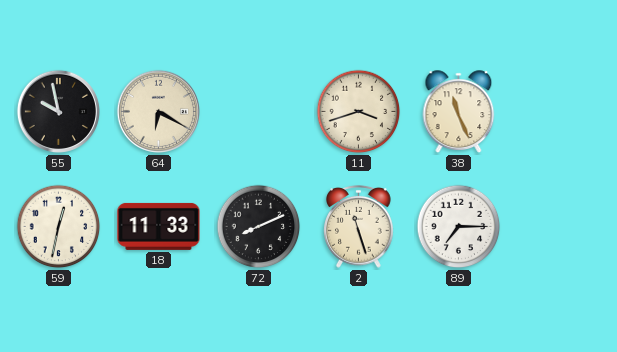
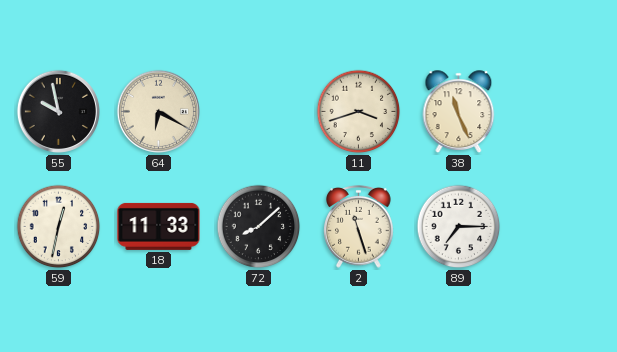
72: 8:11 -> 8:08
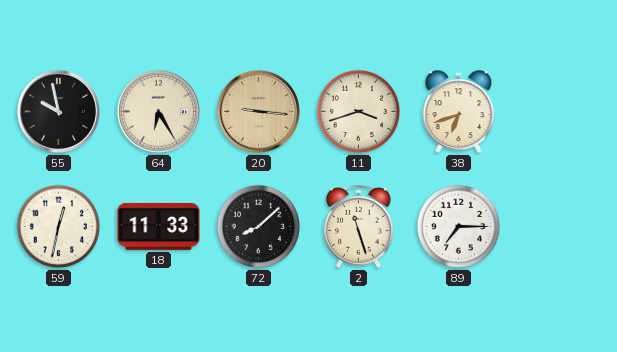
64: 6:20 -> 6:25
20: none -> 9:16
38: 11:26 -> 6:42
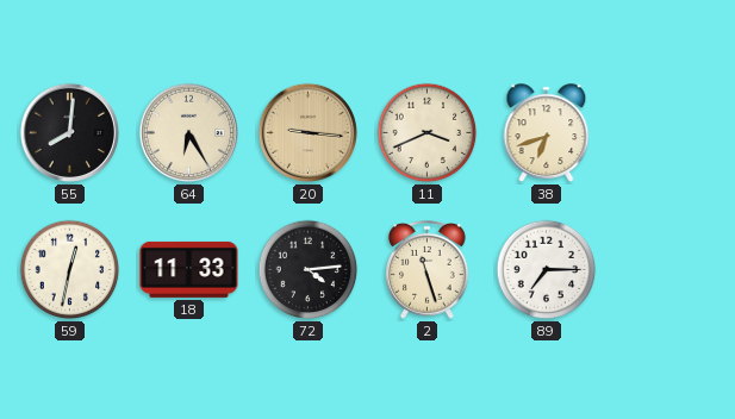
55: 9:58 -> 8:01
11: 3:42 -> 3:41
72: 8:08 -> 4:14
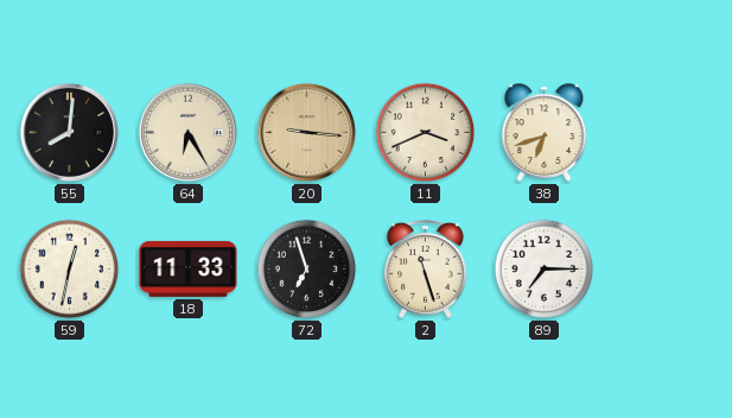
72: 4:14 -> 6:57
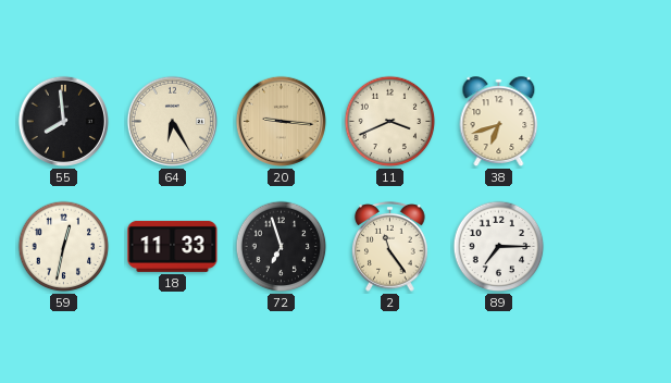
55: 8:01 -> 7:59
2: 11:27 -> 11:24
